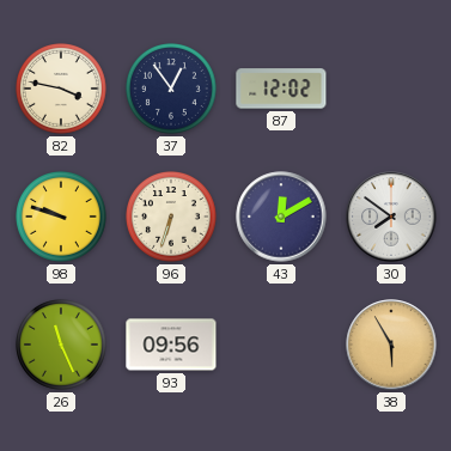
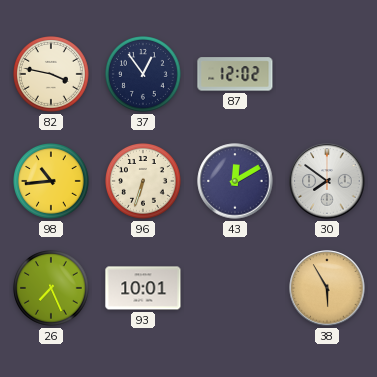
98: 9:48 -> 10:44
26: 11:26 -> 7:26
93: 09:56 -> 10:01
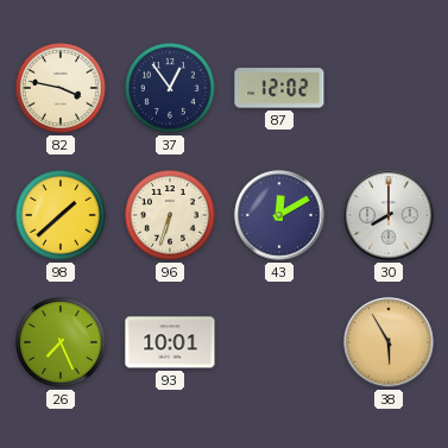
98: 10:44 -> 1:38
30: 7:51 -> 8:00
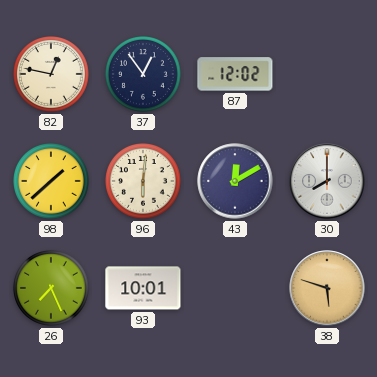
82: 3:47 -> 12:47
96: 6:33 -> 6:01
38: 5:55 -> 5:48
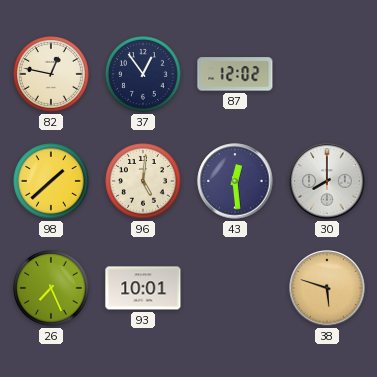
96: 6:01 -> 5:01
43: 12:10 -> 12:29
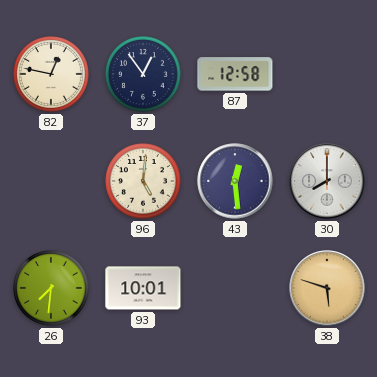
87: 12:02 -> 12:58
98: 1:38 -> none
26: 7:26 -> 7:31
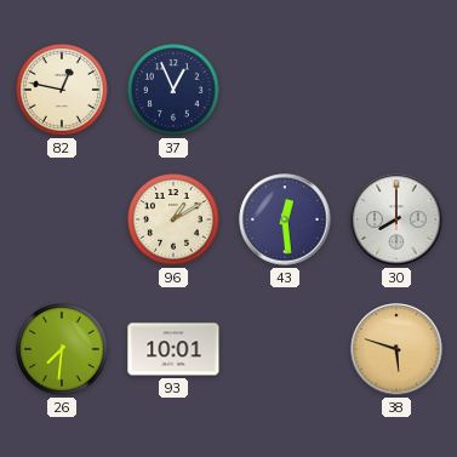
37: 12:54 -> 12:56
87: 12:58 -> none
96: 5:01 -> 1:10
